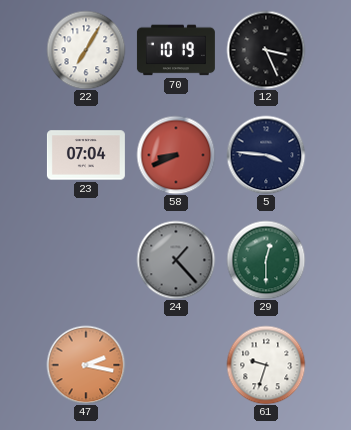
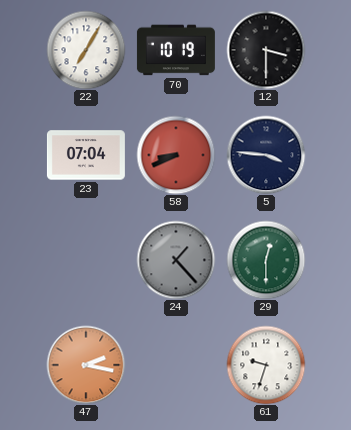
12: 3:26 -> 3:30
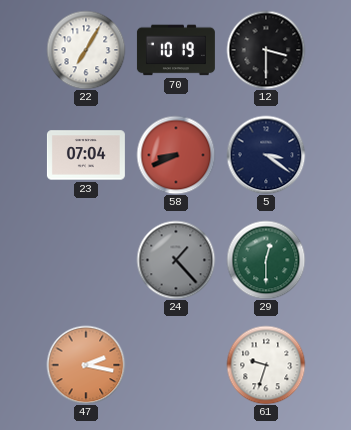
5: 3:46 -> 3:21
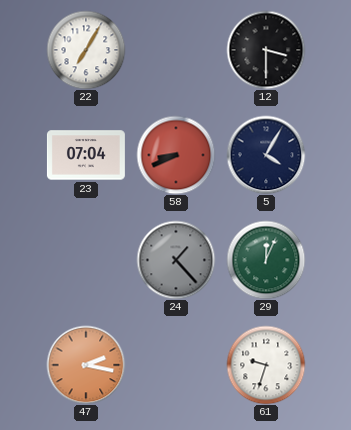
70: 10:19 -> none
5: 3:21 -> 4:05
29: 12:30 -> 12:04
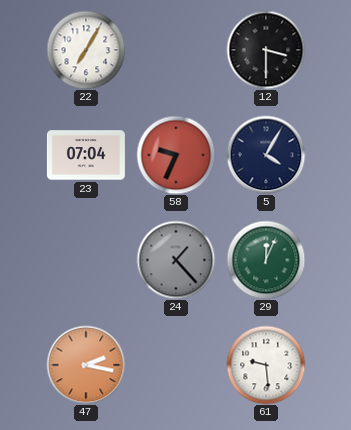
58: 8:41 -> 9:34
61: 9:33 -> 9:29
